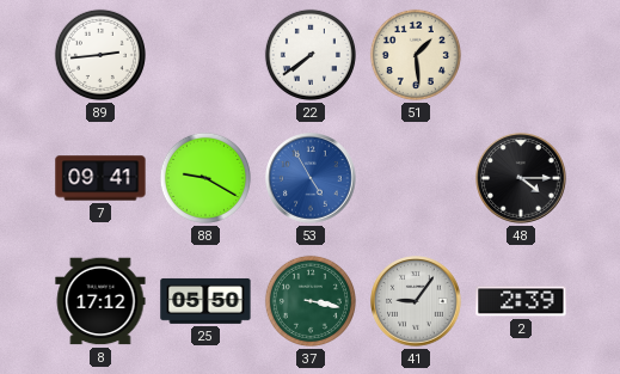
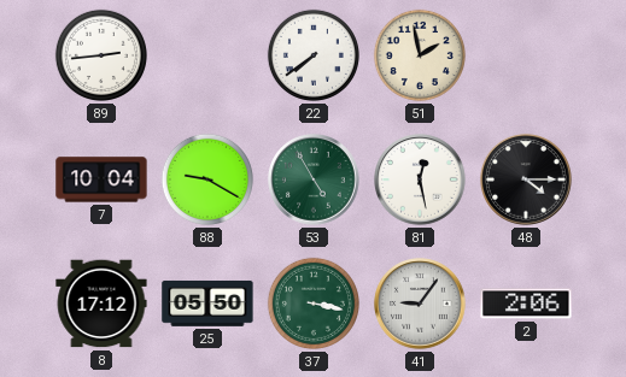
51: 1:29 -> 1:58
7: 09:41 -> 10:04
53 dial: blue -> green
81: none -> 12:28
2: 2:39 -> 2:06
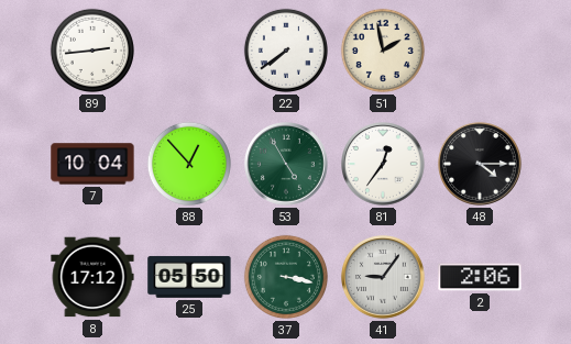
88: 9:20 -> 12:53
81: 12:28 -> 12:36
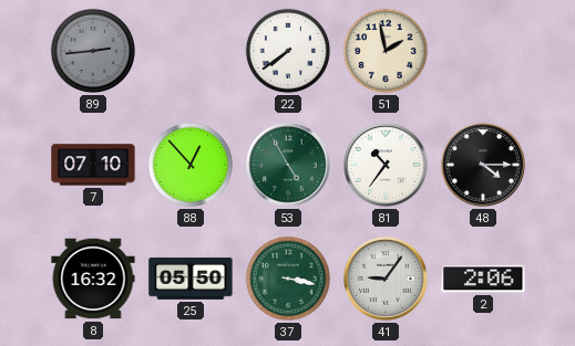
89 dial: white -> grey
7: 10:04 -> 07:10
81: 12:36 -> 10:36
8: 17:12 -> 16:32
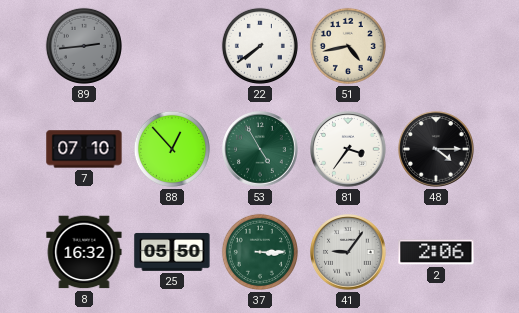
51: 1:58 -> 4:43
81: 10:36 -> 3:36
37: 3:17 -> 3:15
